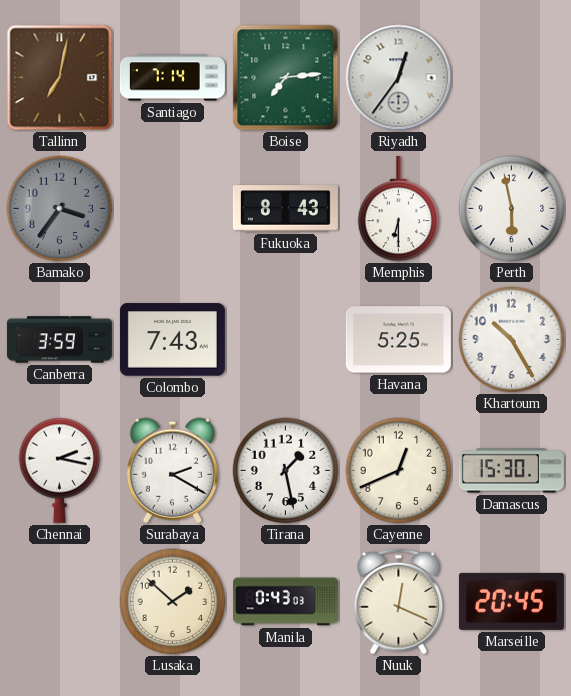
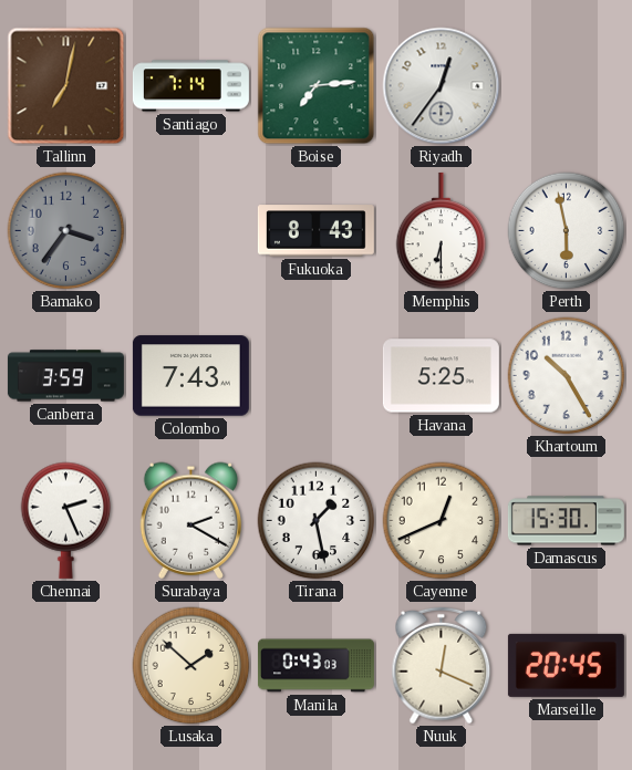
Chennai: 2:17 -> 2:26
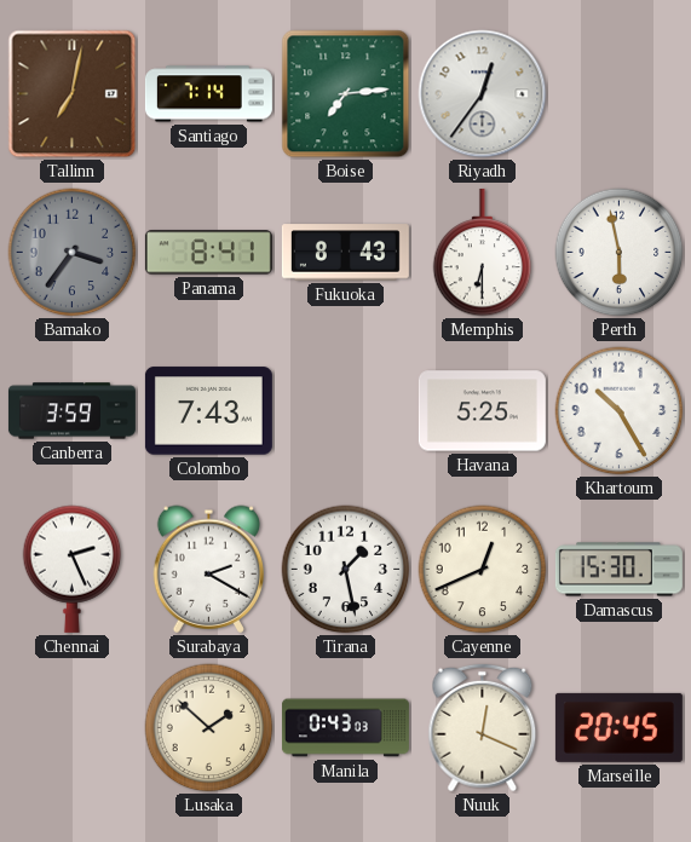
Panama: none -> 8:41
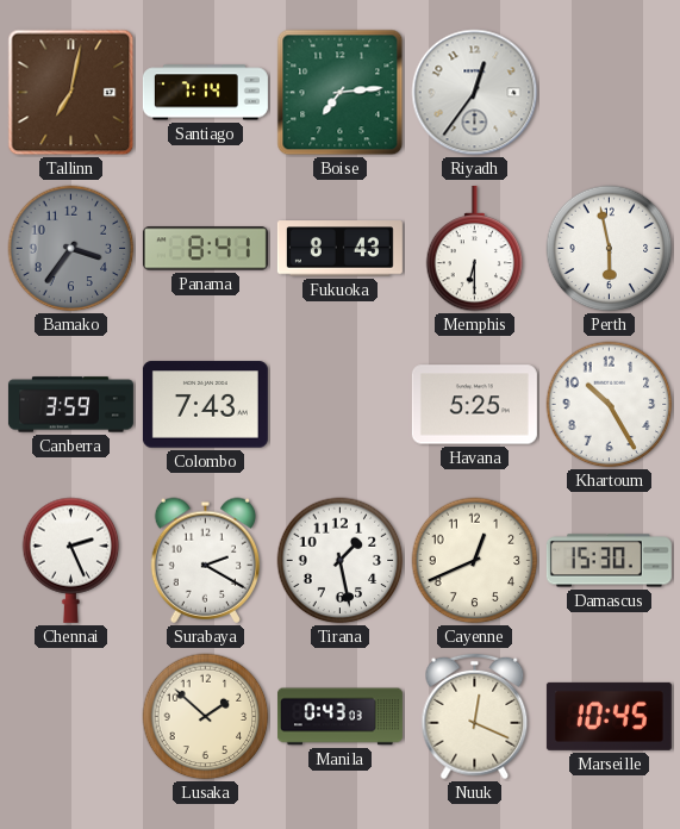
Marseille: 20:45 -> 10:45
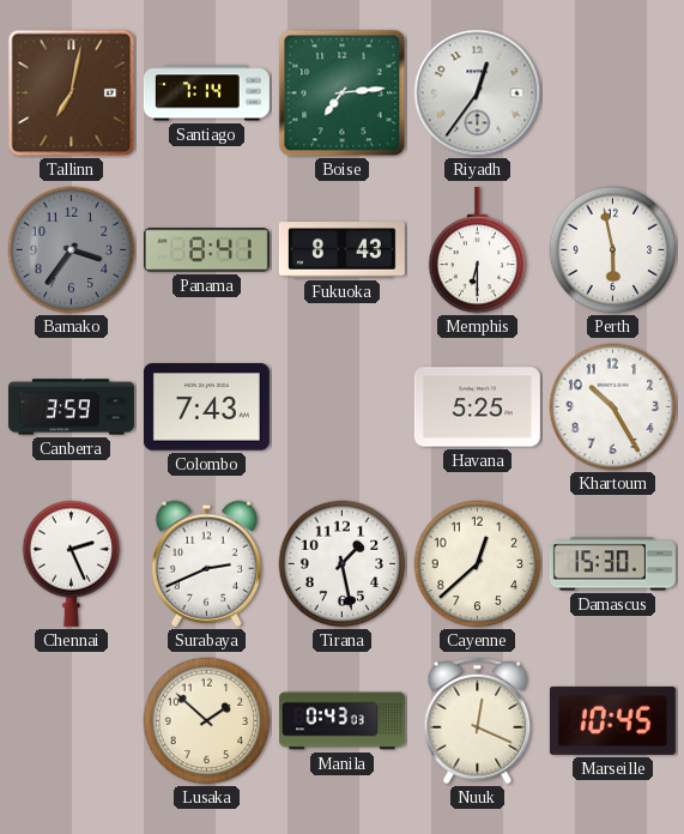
Surabaya: 2:20 -> 2:41
Cayenne: 12:41 -> 12:38
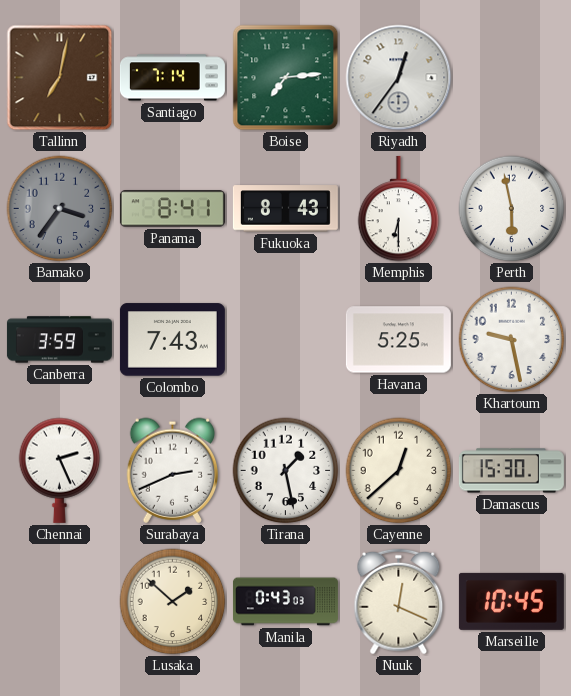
Khartoum: 10:25 -> 9:28
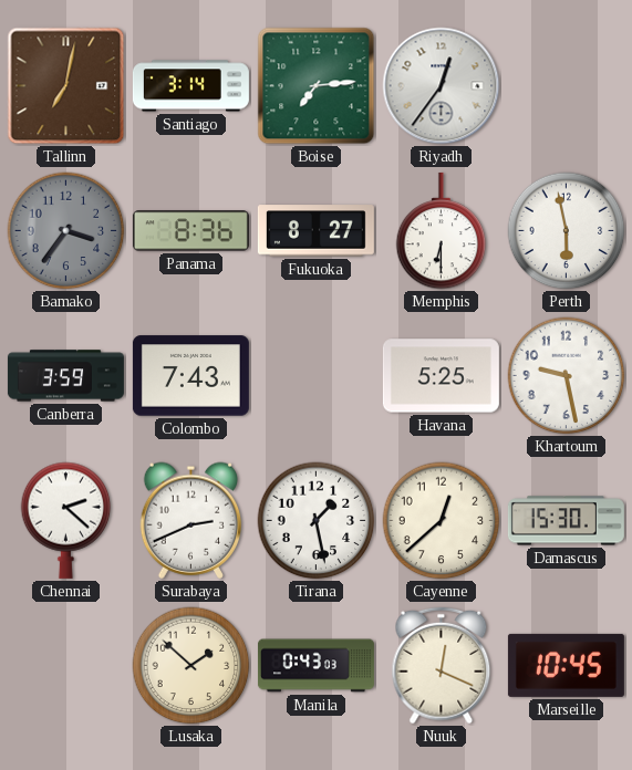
Santiago: 7:14 -> 3:14
Panama: 8:41 -> 8:36
Fukuoka: 8:43 -> 8:27
Chennai: 2:26 -> 2:22
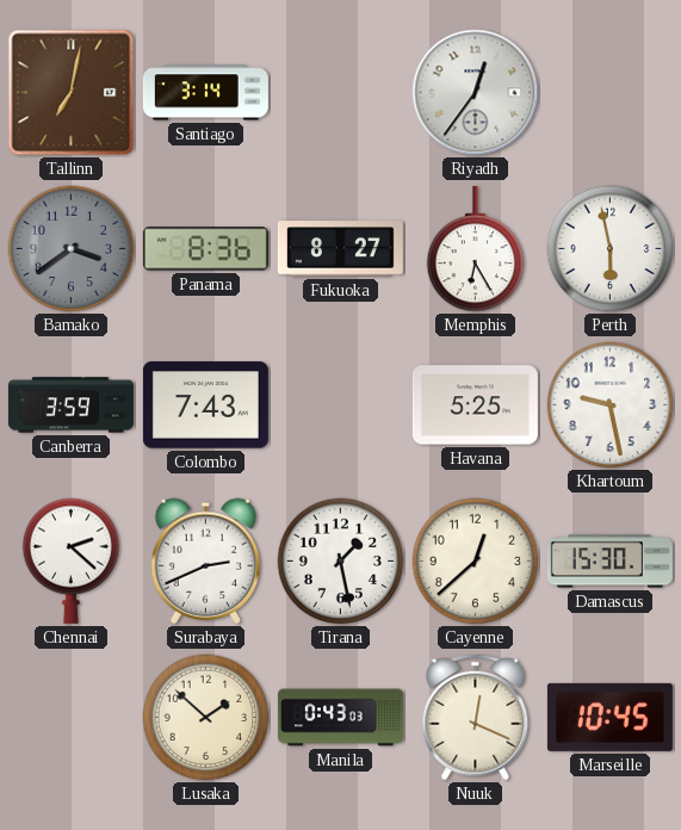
Boise: 7:14 -> none
Bamako: 3:36 -> 3:39
Memphis: 6:30 -> 6:25
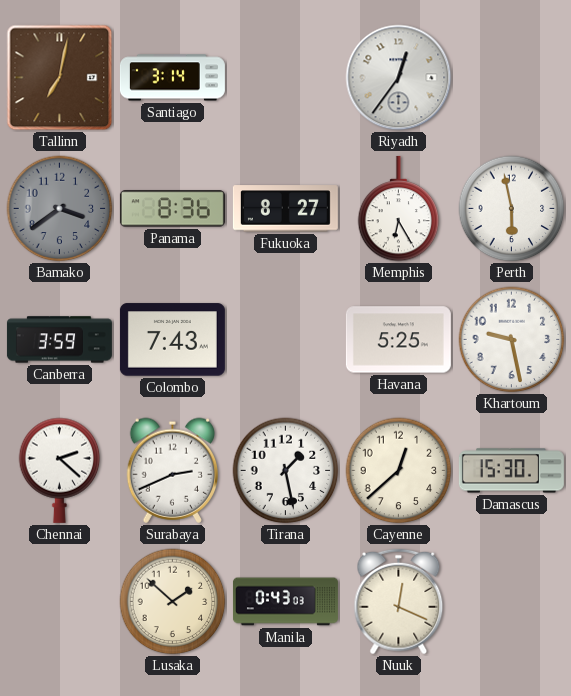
Marseille: 10:45 -> none
